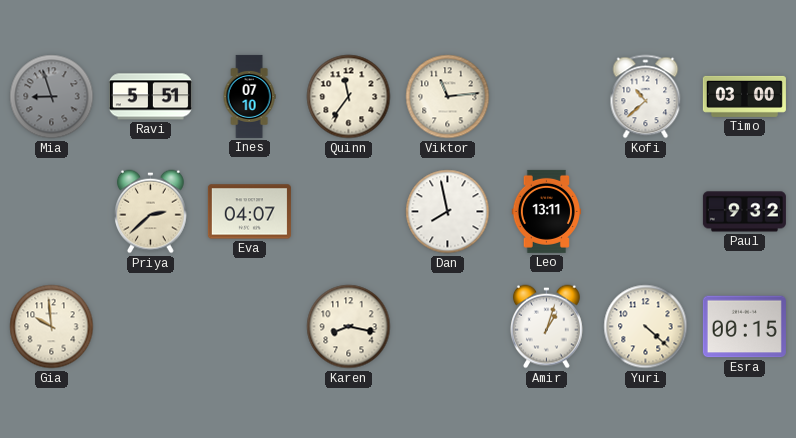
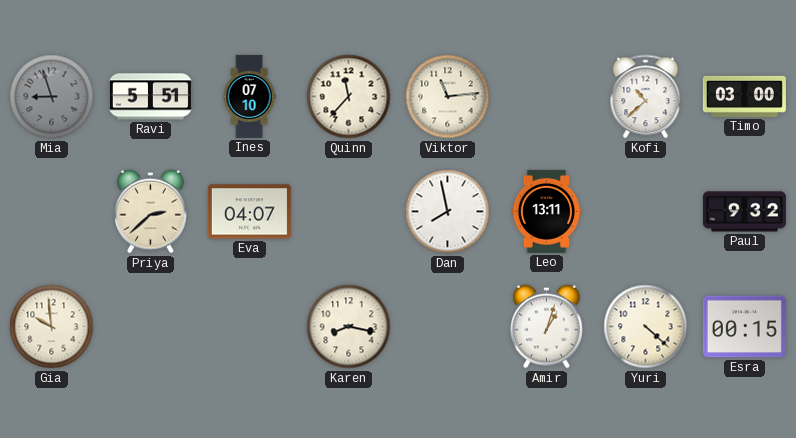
Quinn: 11:36 -> 11:37
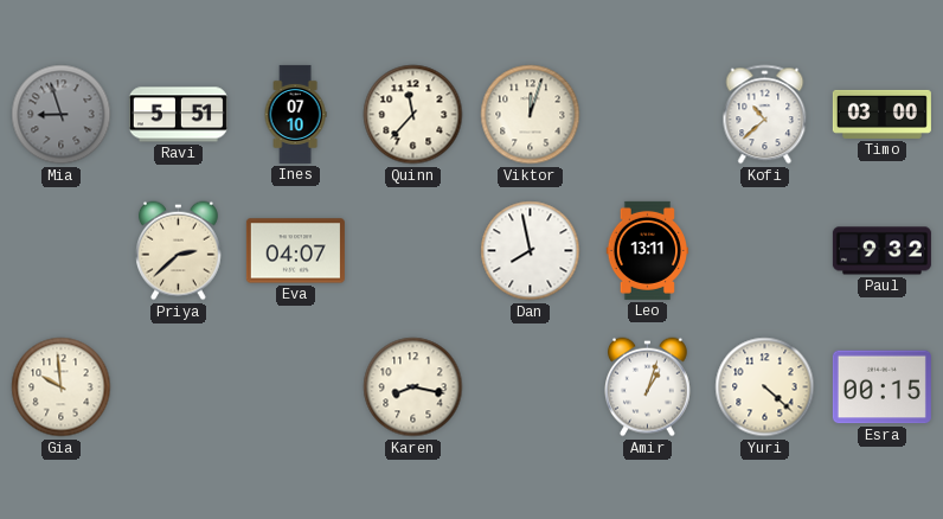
Viktor: 11:14 -> 12:03
